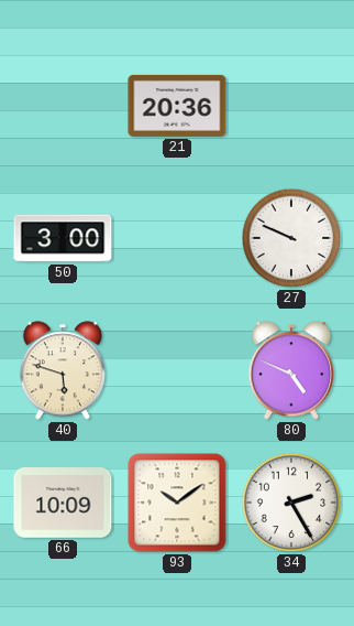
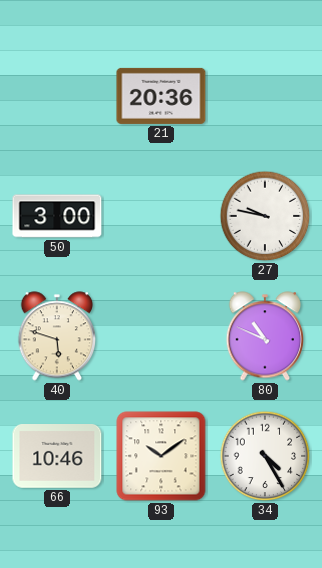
27: 9:49 -> 9:47
80: 4:49 -> 10:49
66: 10:09 -> 10:46
34: 2:25 -> 4:25
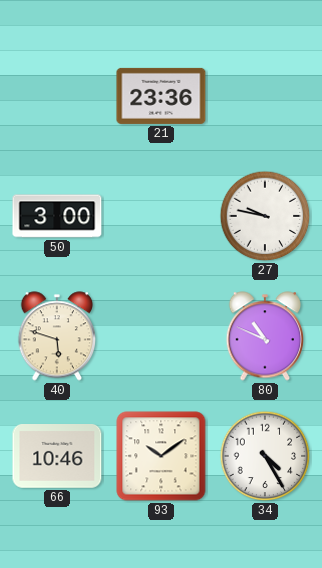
21: 20:36 -> 23:36
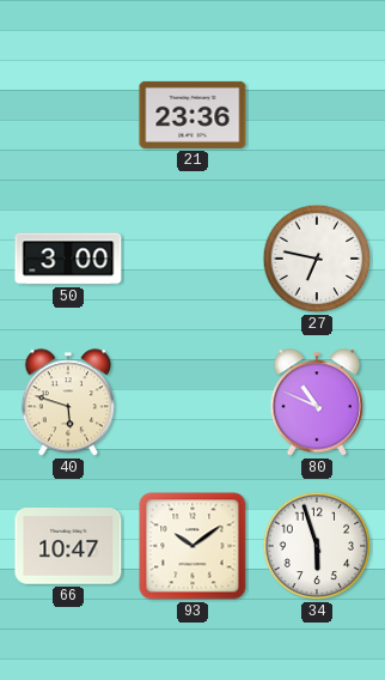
27: 9:47 -> 6:47
66: 10:46 -> 10:47
34: 4:25 -> 5:57
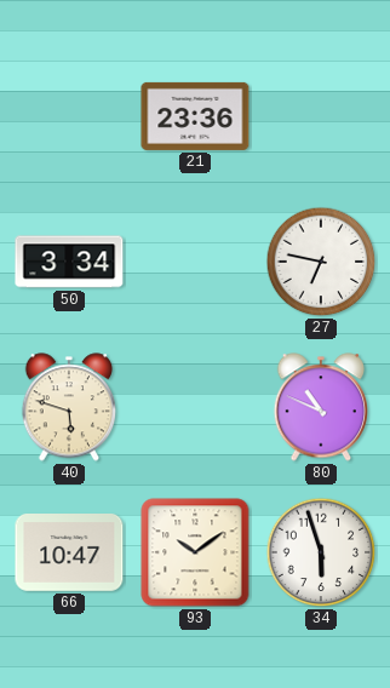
50: 3:00 -> 3:34
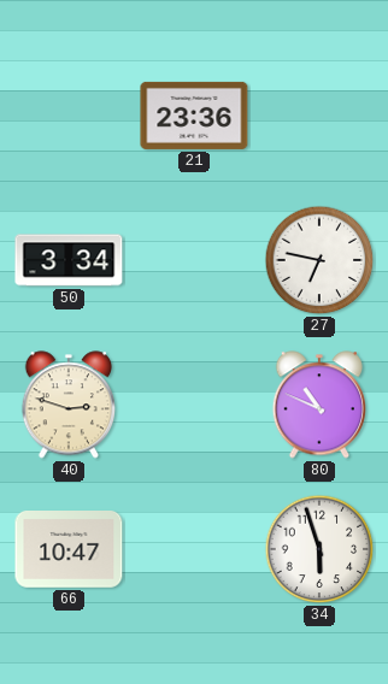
40: 5:48 -> 2:48
93: 10:09 -> none
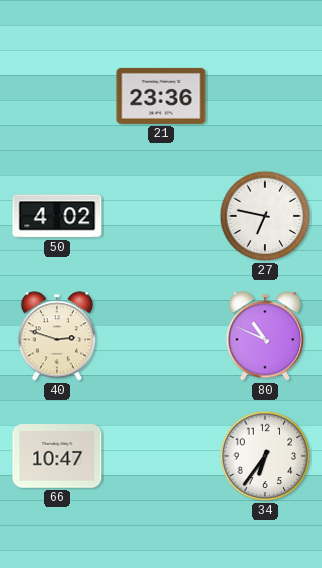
50: 3:34 -> 4:02
34: 5:57 -> 6:36
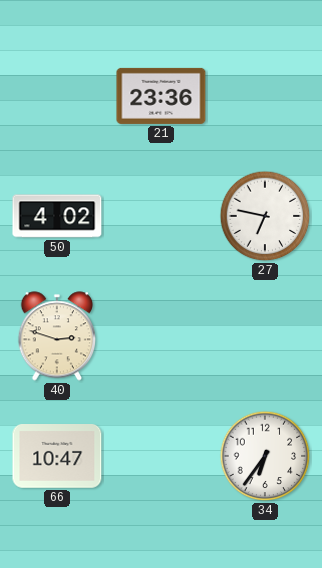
80: 10:49 -> none
